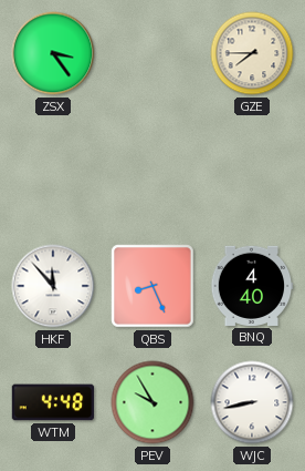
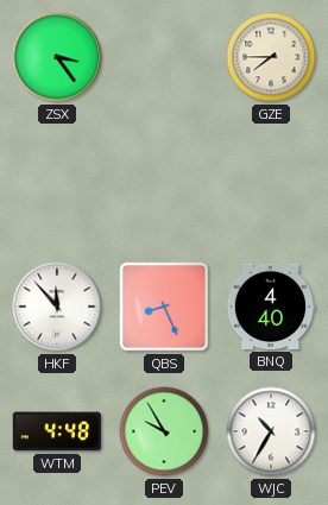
WJC: 8:43 -> 10:35
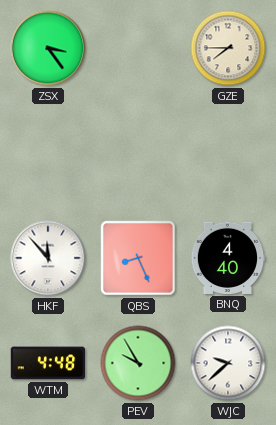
WJC: 10:35 -> 9:38
